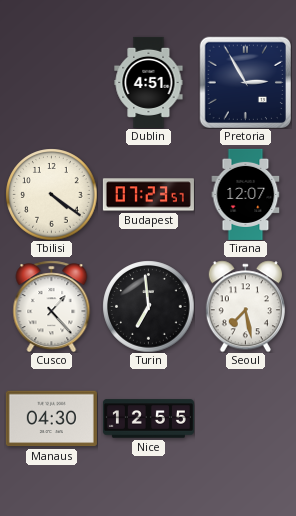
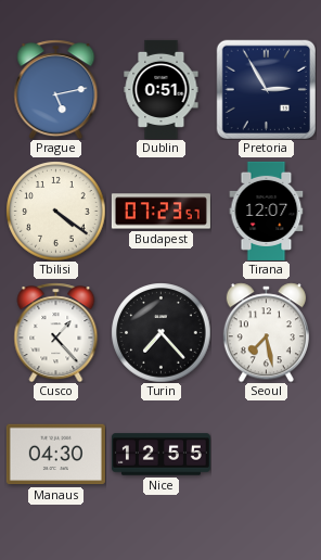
Prague: none -> 5:13
Dublin: 4:51 -> 0:51
Turin: 6:59 -> 7:23
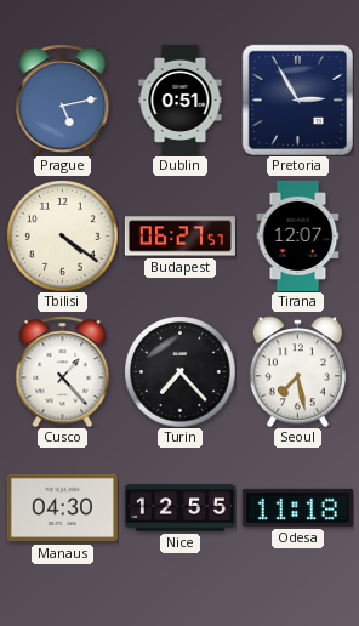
Budapest: 07:23 -> 06:27
Odesa: none -> 11:18
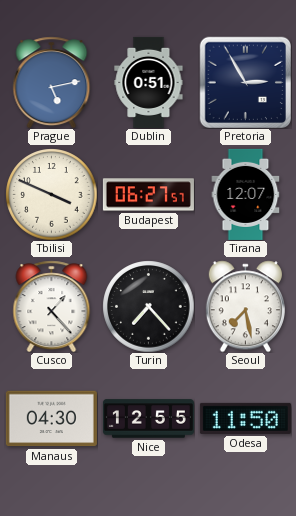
Tbilisi: 4:21 -> 3:49
Odesa: 11:18 -> 11:50
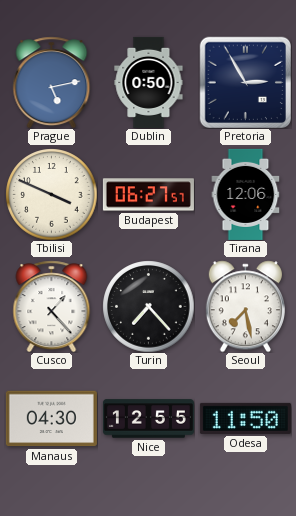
Dublin: 0:51 -> 0:50
Tirana: 12:07 -> 12:06
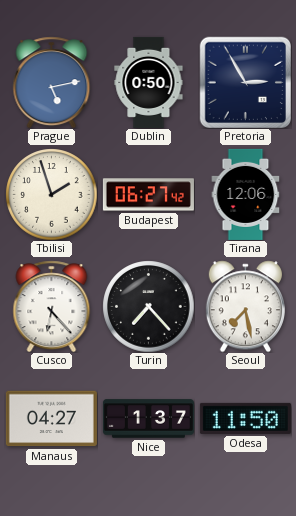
Tbilisi: 3:49 -> 1:57
Budapest: 06:27:57 -> 06:27:42
Cusco: 1:23 -> 6:23
Manaus: 04:30 -> 04:27
Nice: 12:55 -> 1:37
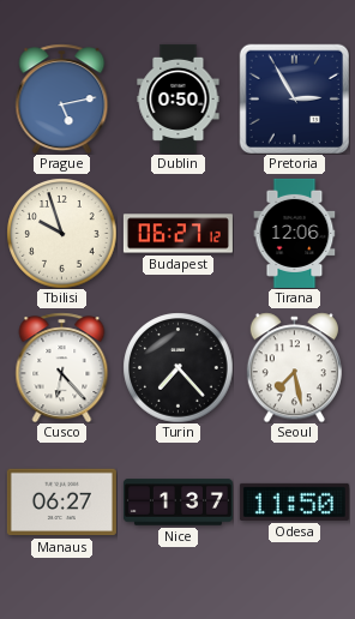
Tbilisi: 1:57 -> 9:57
Budapest: 06:27:42 -> 06:27:12
Manaus: 04:27 -> 06:27
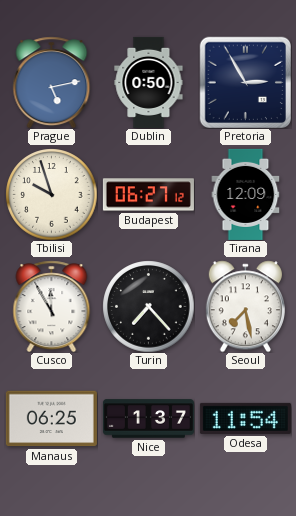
Tirana: 12:06 -> 12:09
Cusco: 6:23 -> 11:55
Manaus: 06:27 -> 06:25
Odesa: 11:50 -> 11:54
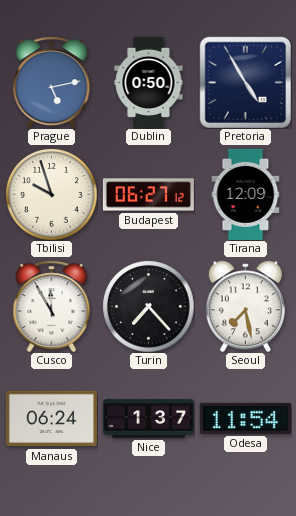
Pretoria: 2:55 -> 4:55
Manaus: 06:25 -> 06:24
